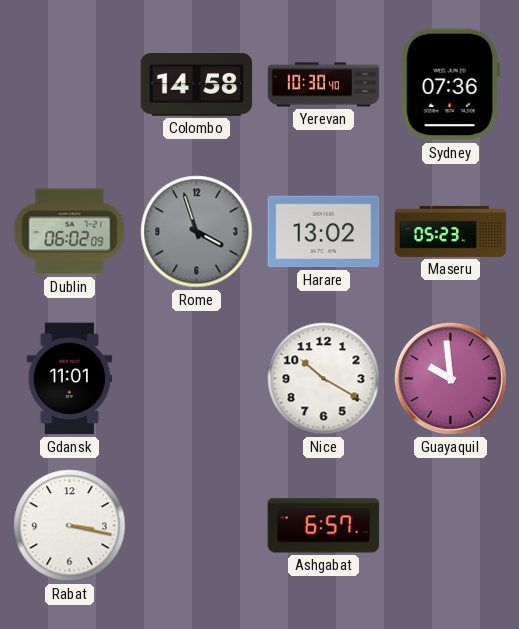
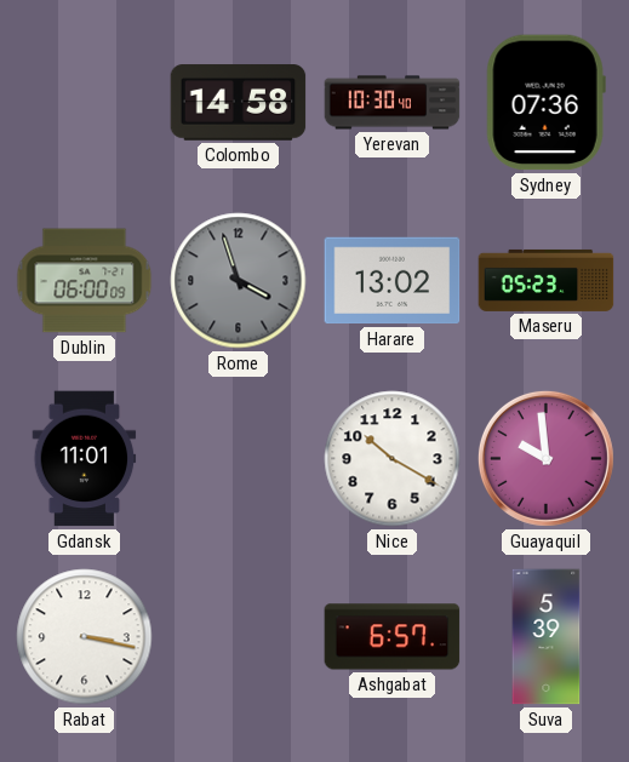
Dublin: 06:02 -> 06:00
Suva: none -> 5:39
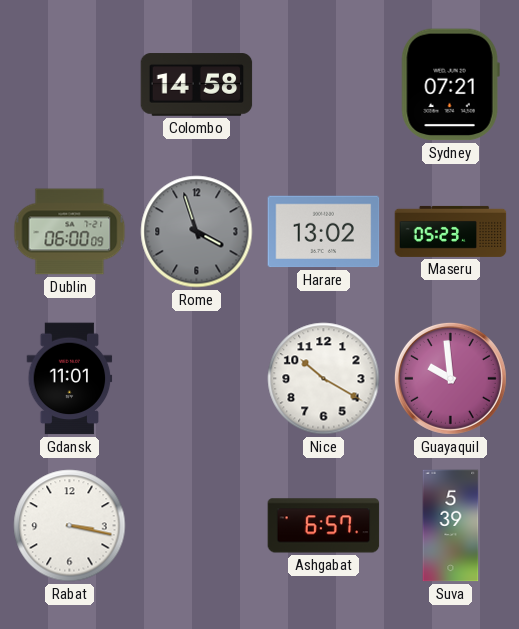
Yerevan: 10:30 -> none
Sydney: 07:36 -> 07:21
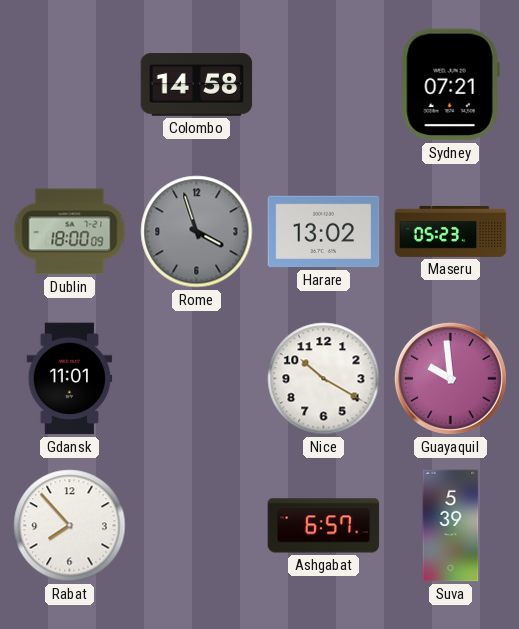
Dublin: 06:00 -> 18:00
Rabat: 3:17 -> 7:53
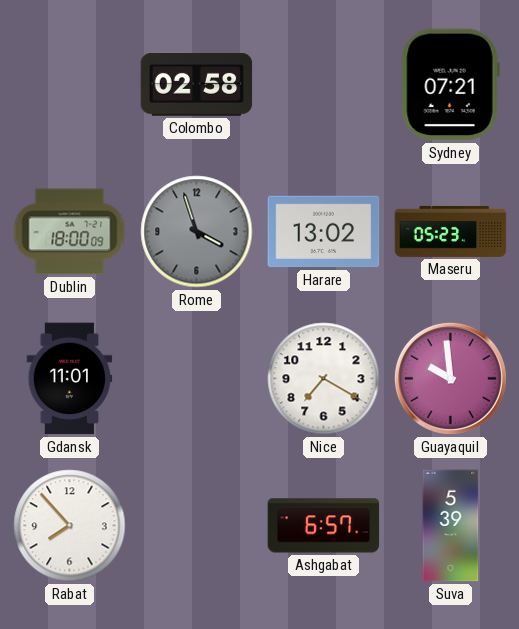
Colombo: 14:58 -> 02:58
Nice: 10:20 -> 7:20
